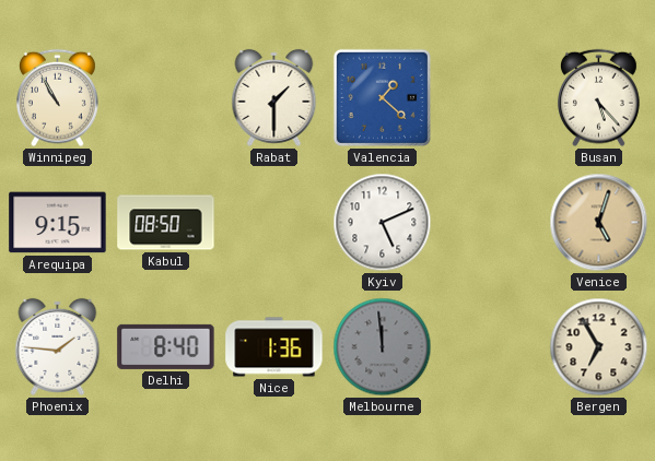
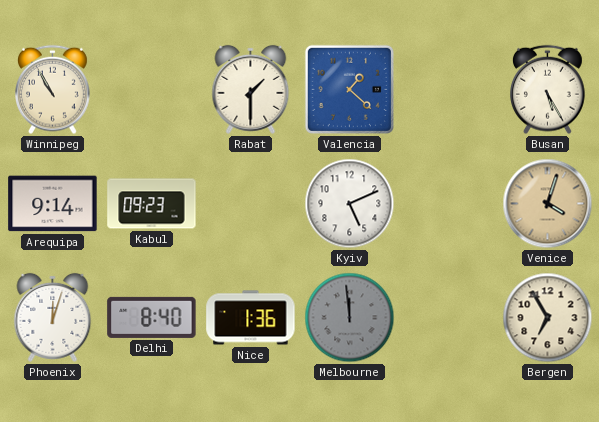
Busan: 5:23 -> 5:25
Arequipa: 9:15 -> 9:14
Kabul: 08:50 -> 09:23
Venice: 5:03 -> 4:03
Phoenix: 1:46 -> 12:03
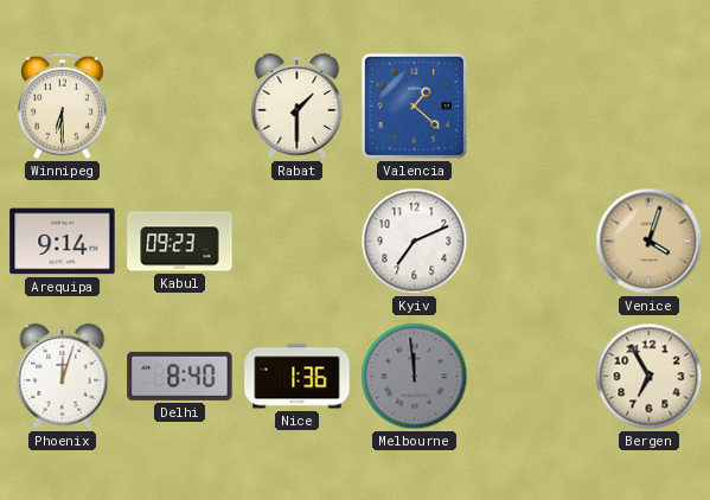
Winnipeg: 10:55 -> 6:30
Busan: 5:25 -> none
Kyiv: 5:11 -> 7:11
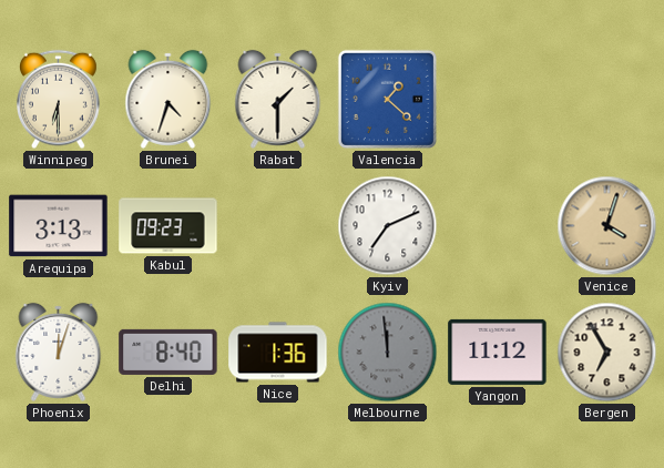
Brunei: none -> 4:33
Arequipa: 9:14 -> 3:13
Yangon: none -> 11:12
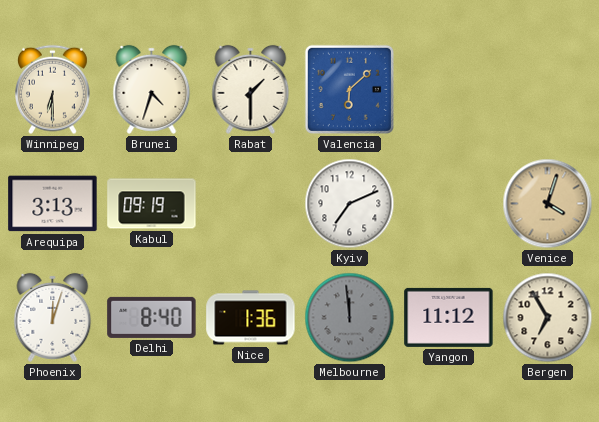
Valencia: 1:22 -> 6:08
Kabul: 09:23 -> 09:19
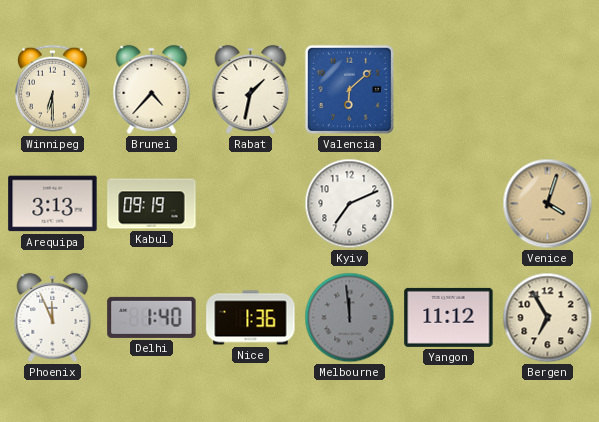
Brunei: 4:33 -> 4:37
Rabat: 1:30 -> 1:32
Phoenix: 12:03 -> 11:56
Delhi: 8:40 -> 1:40
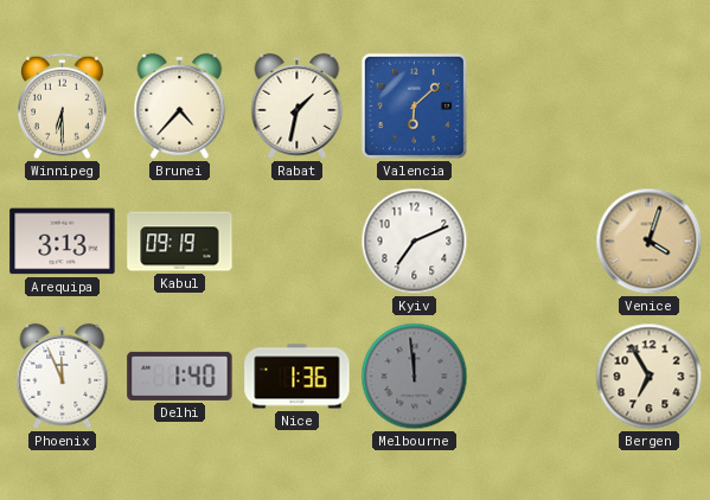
Yangon: 11:12 -> none
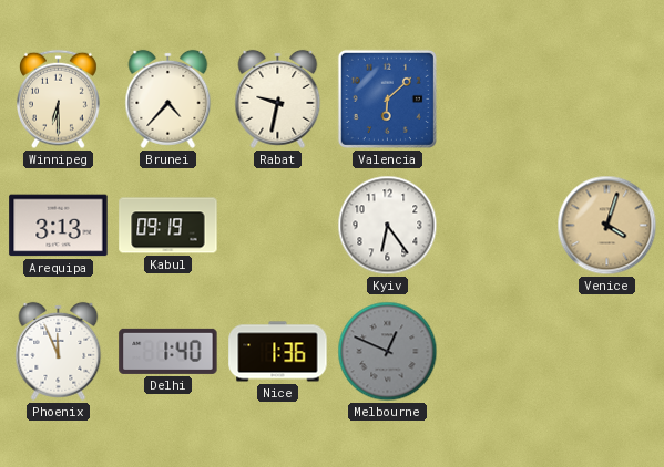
Rabat: 1:32 -> 9:32
Kyiv: 7:11 -> 6:24
Melbourne: 11:59 -> 12:49
Bergen: 6:55 -> none
